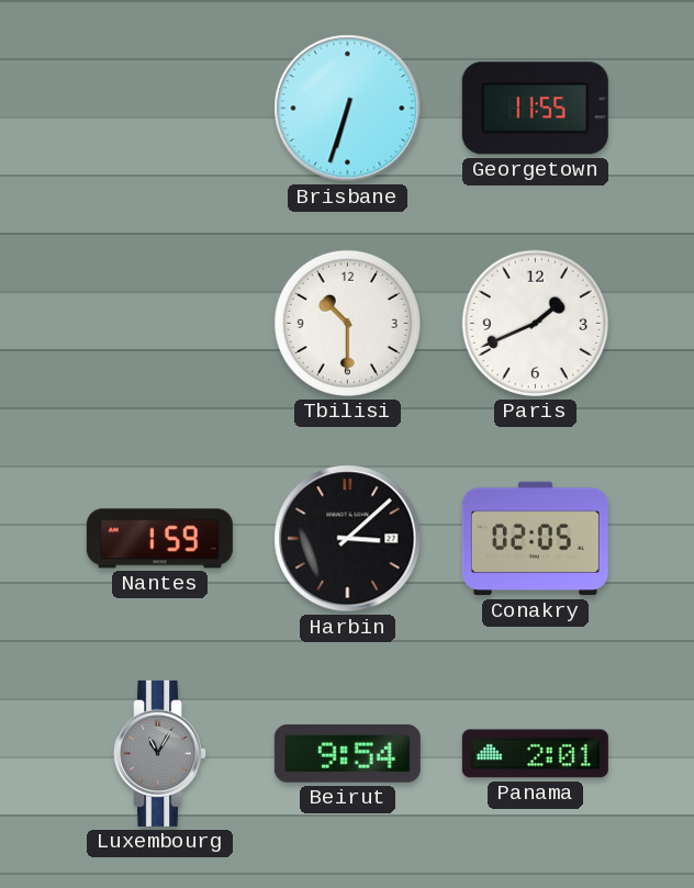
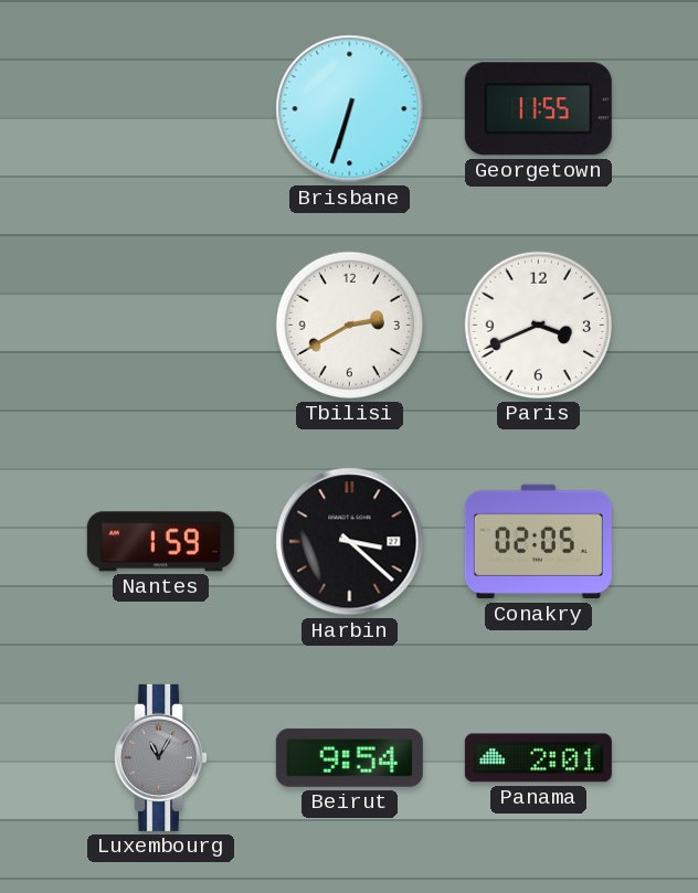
Tbilisi: 10:30 -> 2:40
Paris: 1:41 -> 3:41
Harbin: 3:08 -> 3:22
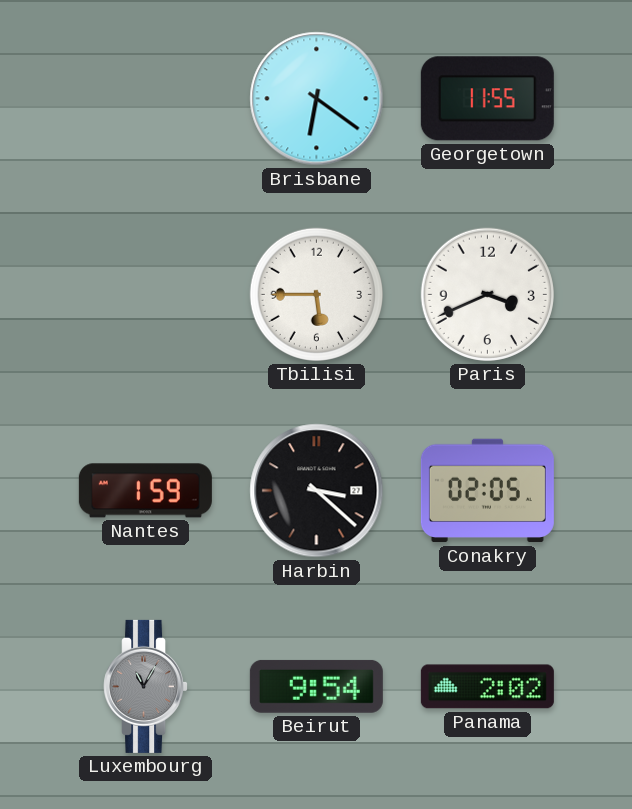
Brisbane: 6:33 -> 6:21
Tbilisi: 2:40 -> 5:45
Panama: 2:01 -> 2:02
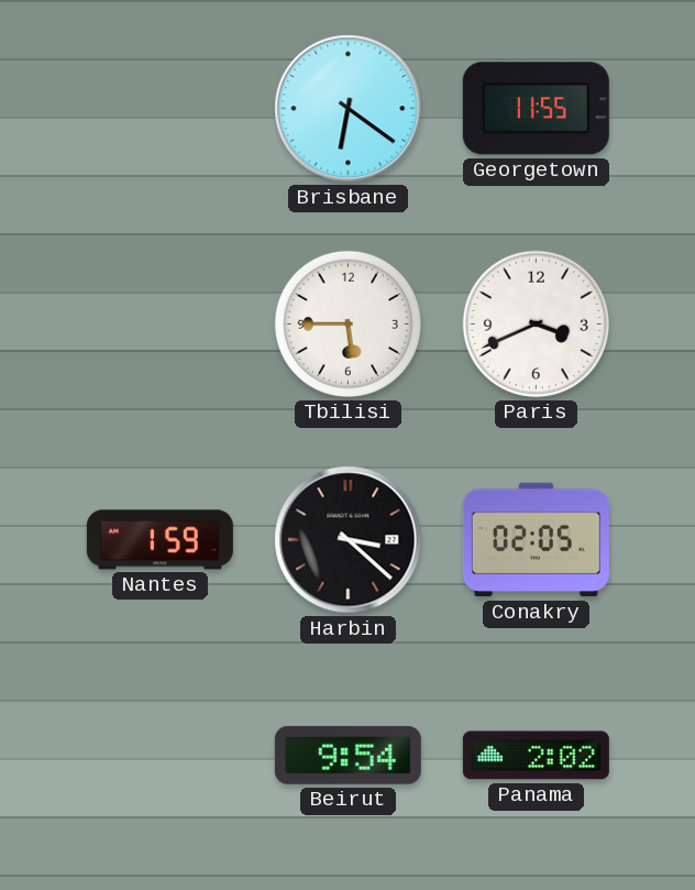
Luxembourg: 11:05 -> none
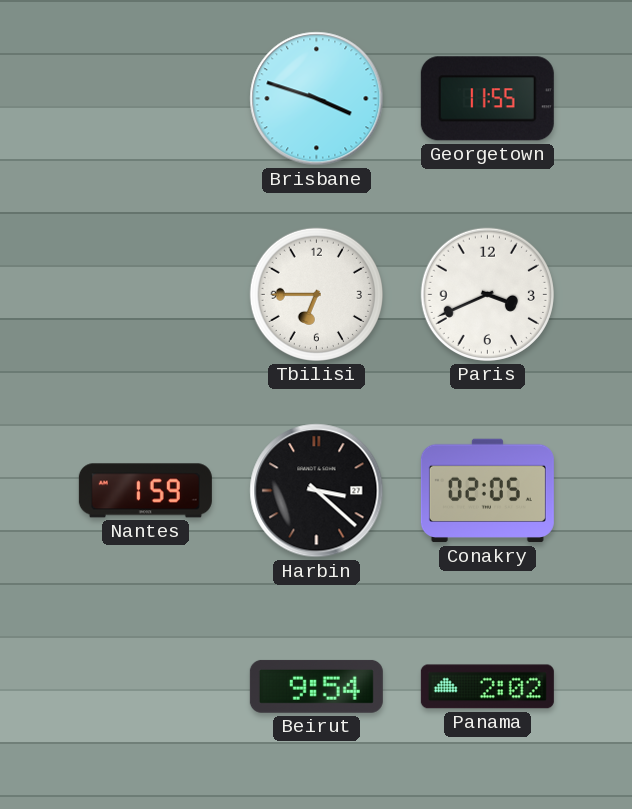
Brisbane: 6:21 -> 3:48
Tbilisi: 5:45 -> 6:45
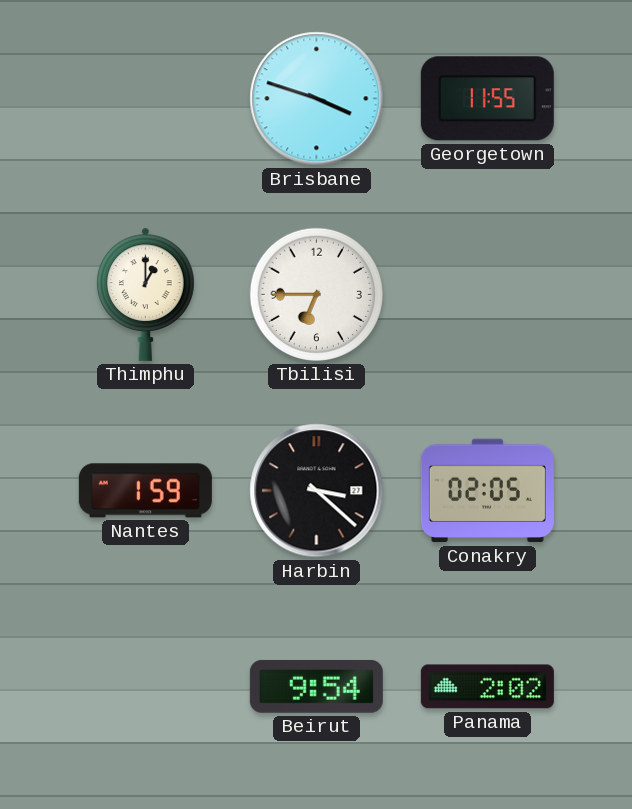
Thimphu: none -> 1:00
Paris: 3:41 -> none
